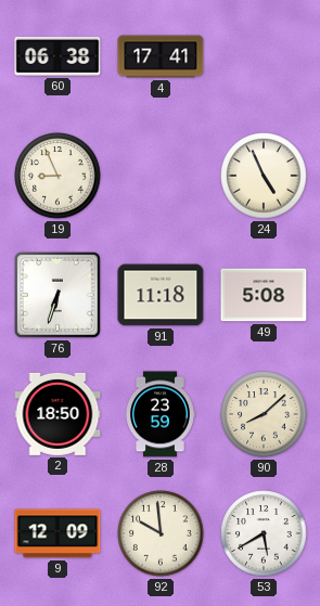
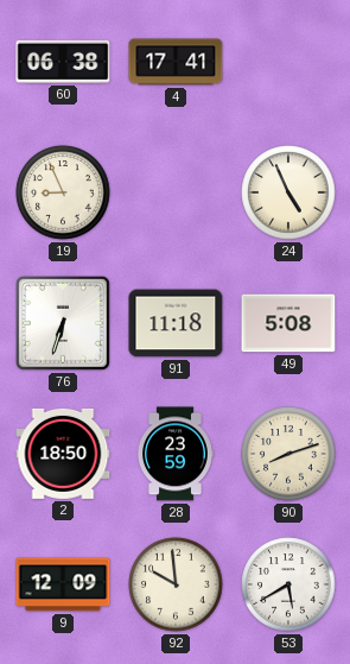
90: 8:08 -> 8:12
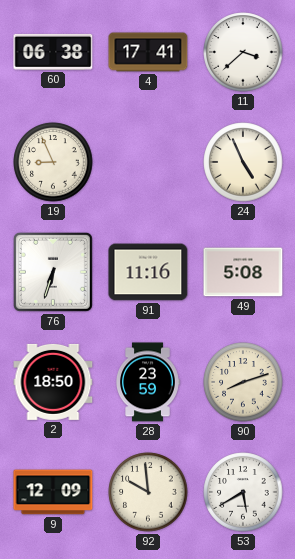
11: none -> 3:38
91: 11:18 -> 11:16
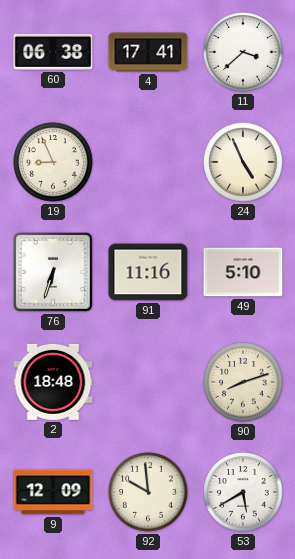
49: 5:08 -> 5:10
2: 18:50 -> 18:48
28: 23:59 -> none
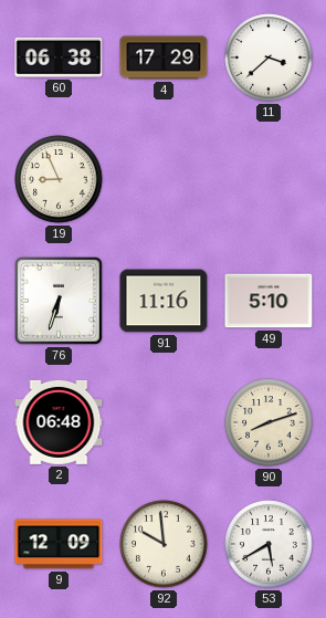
4: 17:41 -> 17:29
24: 4:56 -> none
2: 18:48 -> 06:48
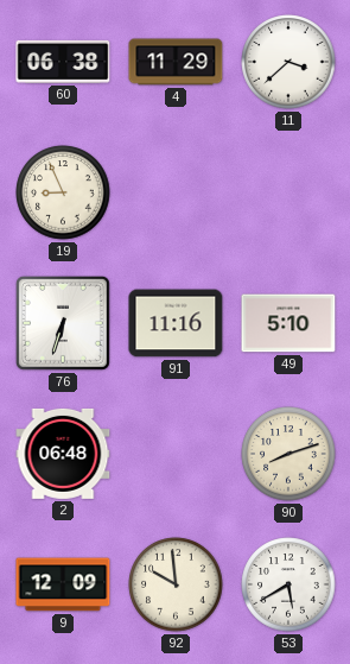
4: 17:29 -> 11:29
